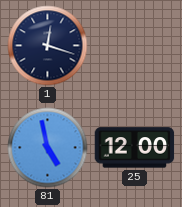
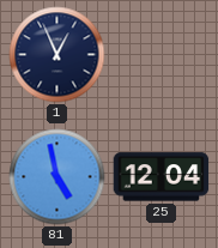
1: 12:18 -> 12:56
25: 12:00 -> 12:04
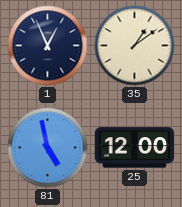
35: none -> 1:09
25: 12:04 -> 12:00
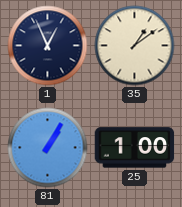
81: 4:58 -> 1:05
25: 12:00 -> 1:00
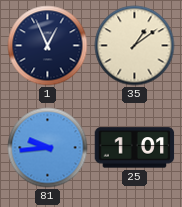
81: 1:05 -> 9:44
25: 1:00 -> 1:01
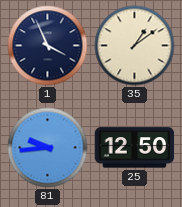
1: 12:56 -> 3:56
25: 1:01 -> 12:50
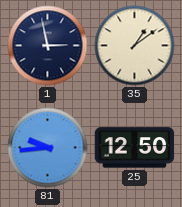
1: 3:56 -> 2:58
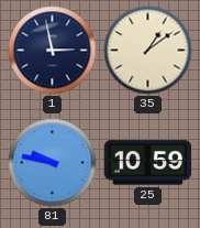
81: 9:44 -> 9:47
25: 12:50 -> 10:59
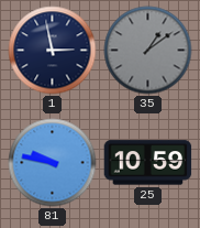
35 dial: cream -> grey
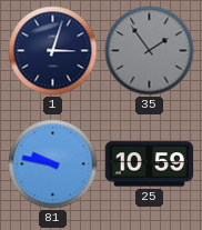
1: 2:58 -> 3:03
35: 1:09 -> 1:54
